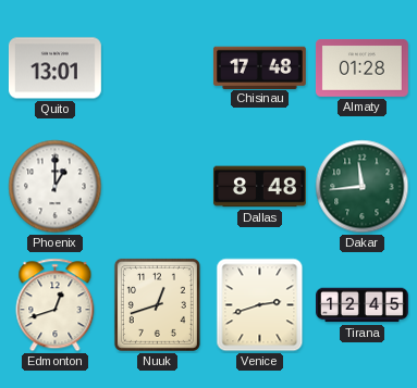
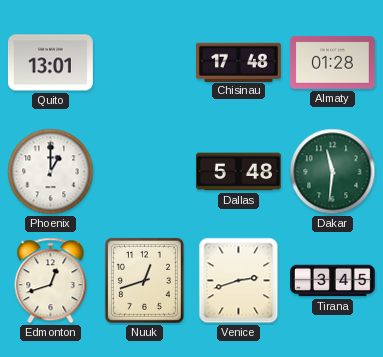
Dallas: 8:48 -> 5:48
Dakar: 11:44 -> 11:31
Tirana: 12:45 -> 3:45
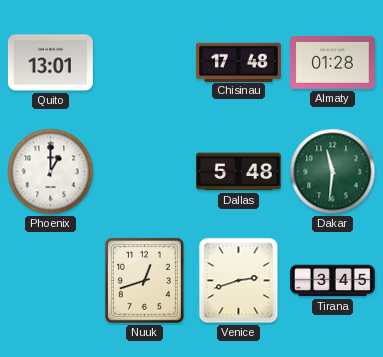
Edmonton: 12:42 -> none
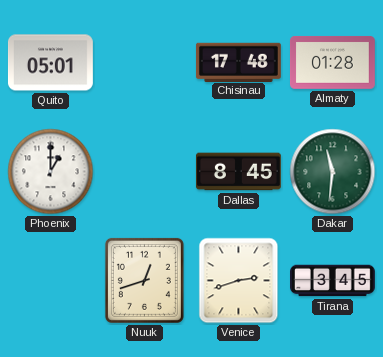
Quito: 13:01 -> 05:01
Dallas: 5:48 -> 8:45
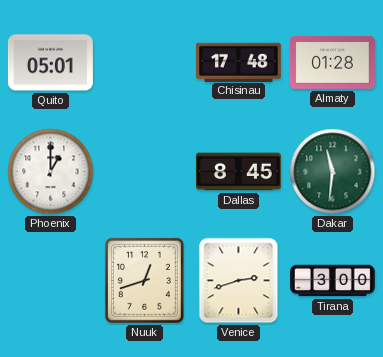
Tirana: 3:45 -> 3:00
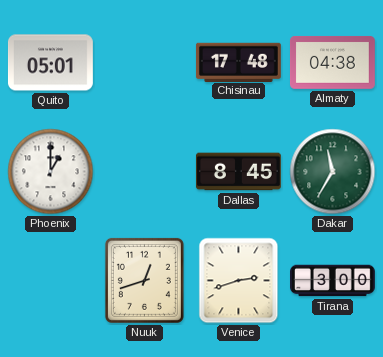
Almaty: 01:28 -> 04:38
Dakar: 11:31 -> 11:35
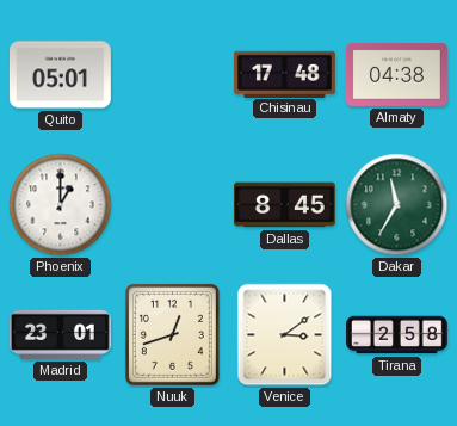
Madrid: none -> 23:01
Venice: 2:42 -> 3:09
Tirana: 3:00 -> 2:58
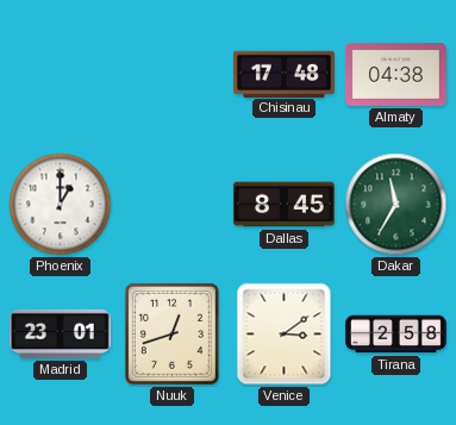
Quito: 05:01 -> none
